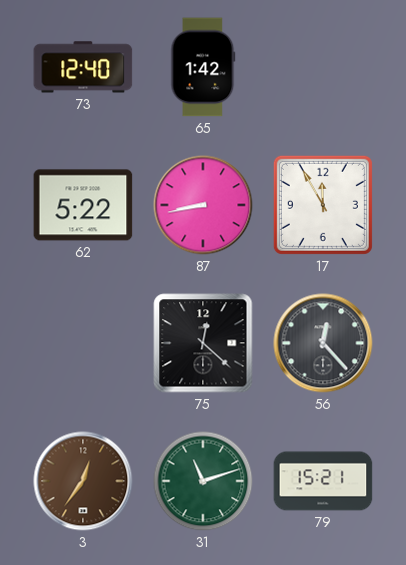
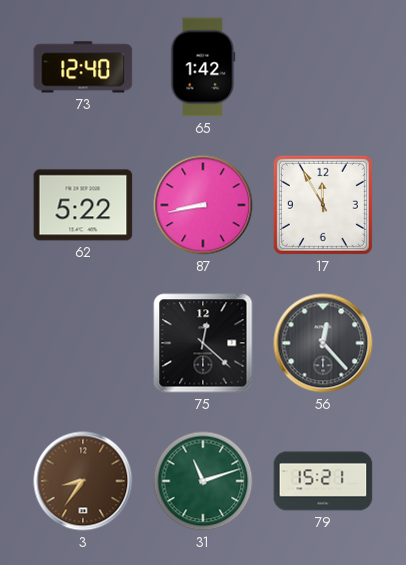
3: 12:36 -> 8:36
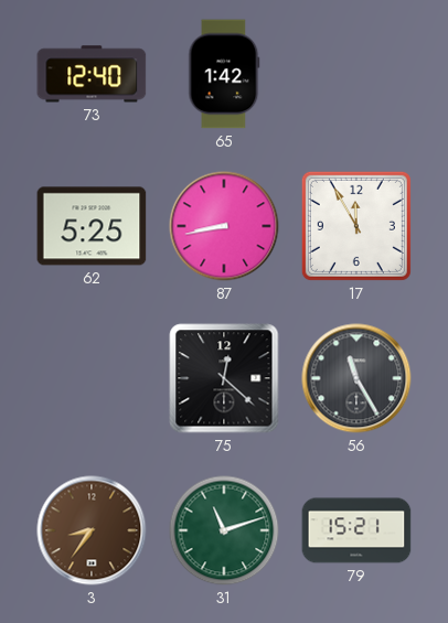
62: 5:22 -> 5:25
56: 12:23 -> 11:25
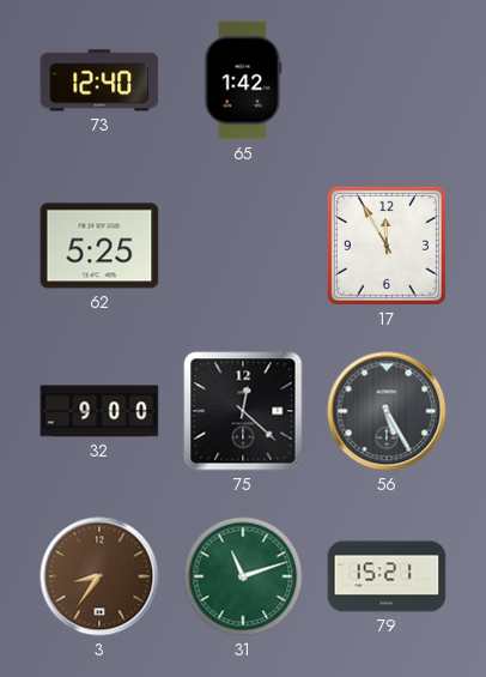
87: 8:43 -> none
32: none -> 9:00
56: 11:25 -> 5:25
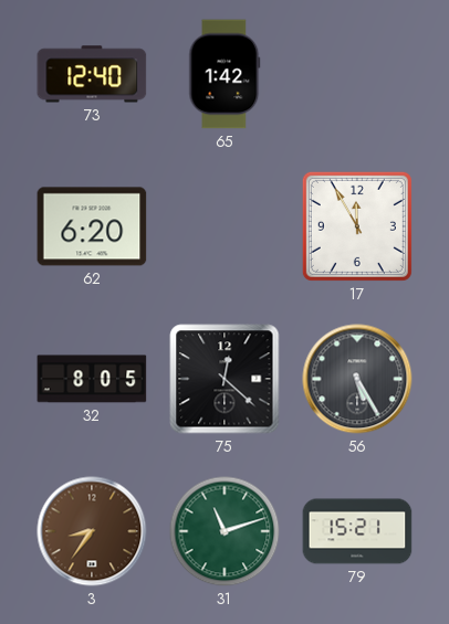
62: 5:25 -> 6:20
32: 9:00 -> 8:05
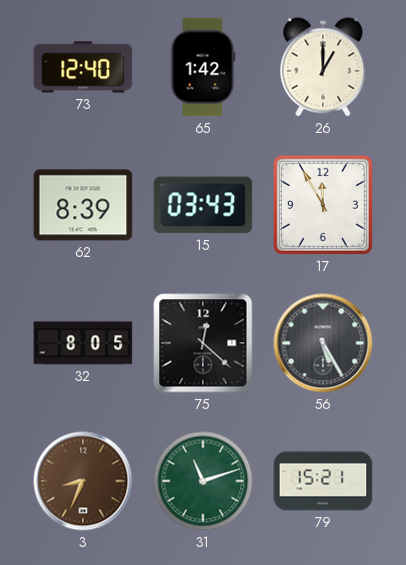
26: none -> 1:00
62: 6:20 -> 8:39
15: none -> 03:43
3: 8:36 -> 8:34
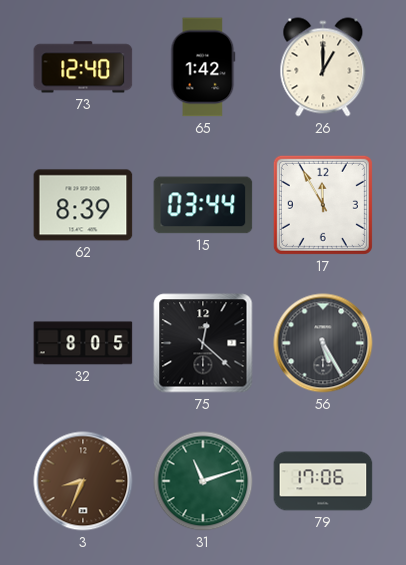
15: 03:43 -> 03:44
79: 15:21 -> 17:06
